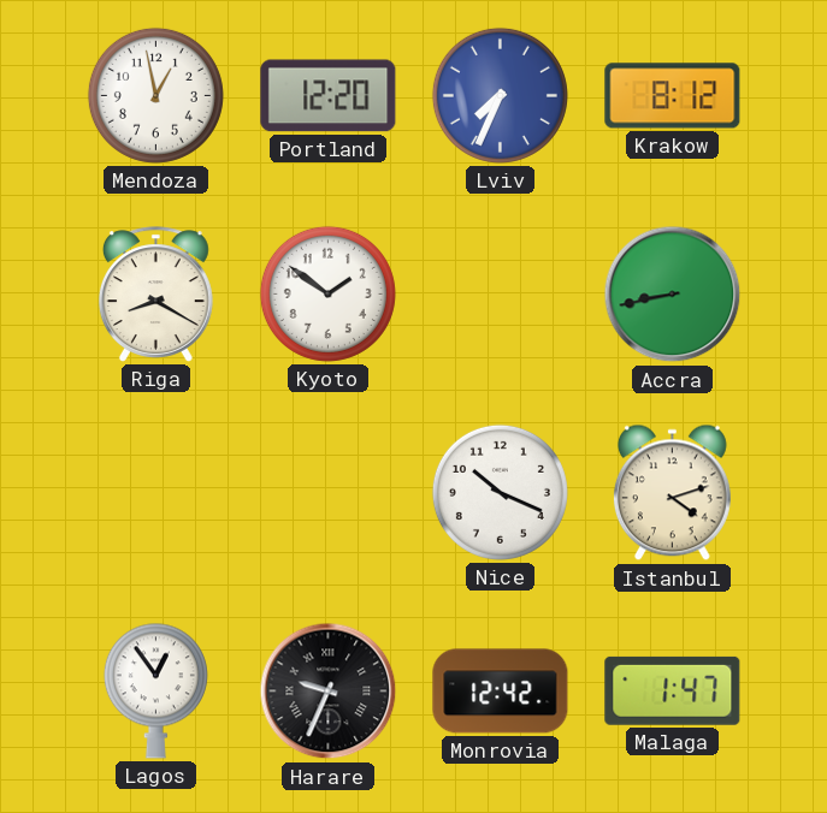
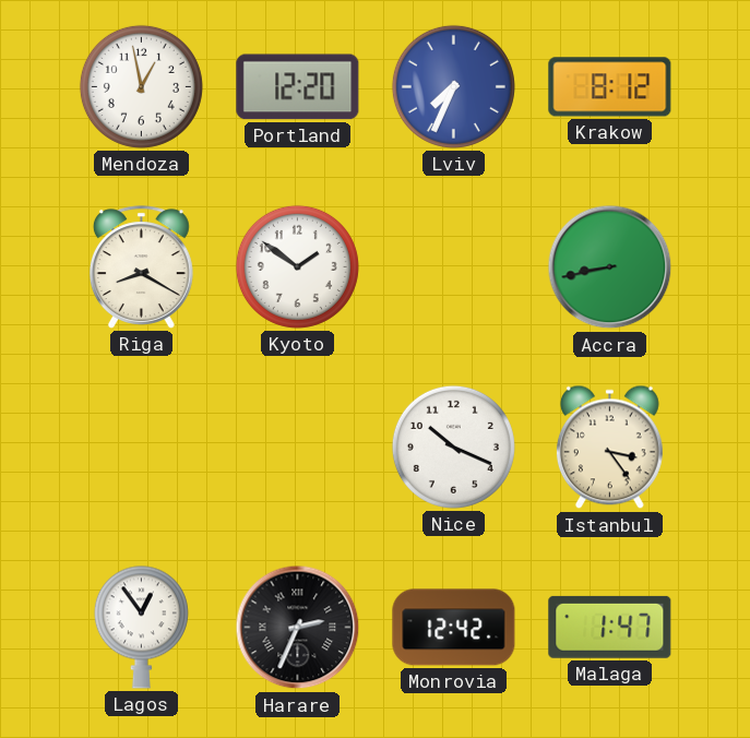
Istanbul: 4:12 -> 3:24
Harare: 9:34 -> 2:34
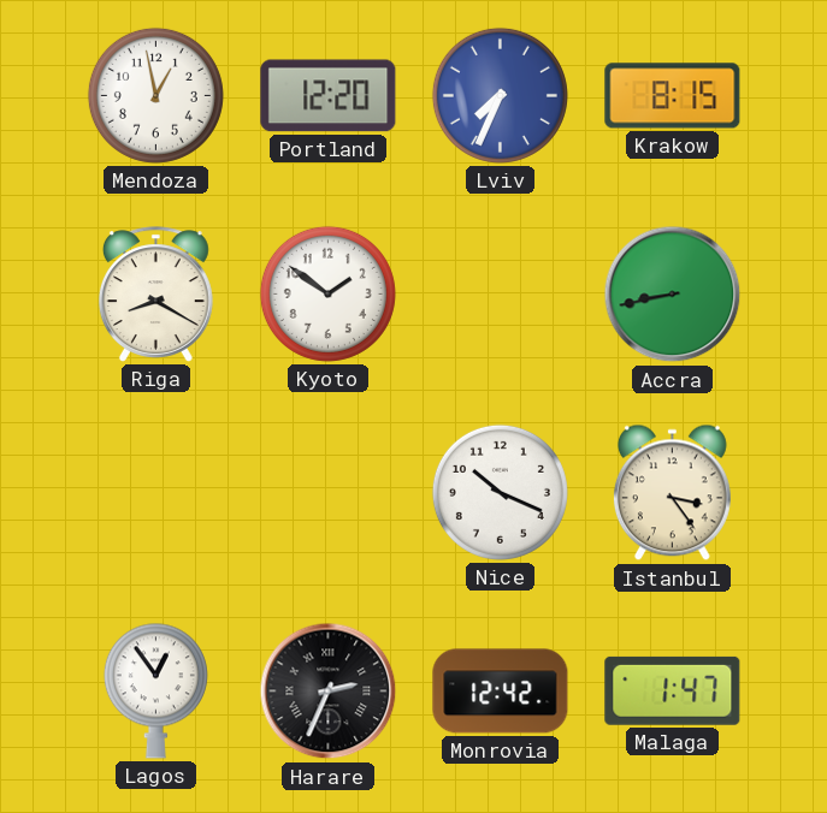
Krakow: 8:12 -> 8:15
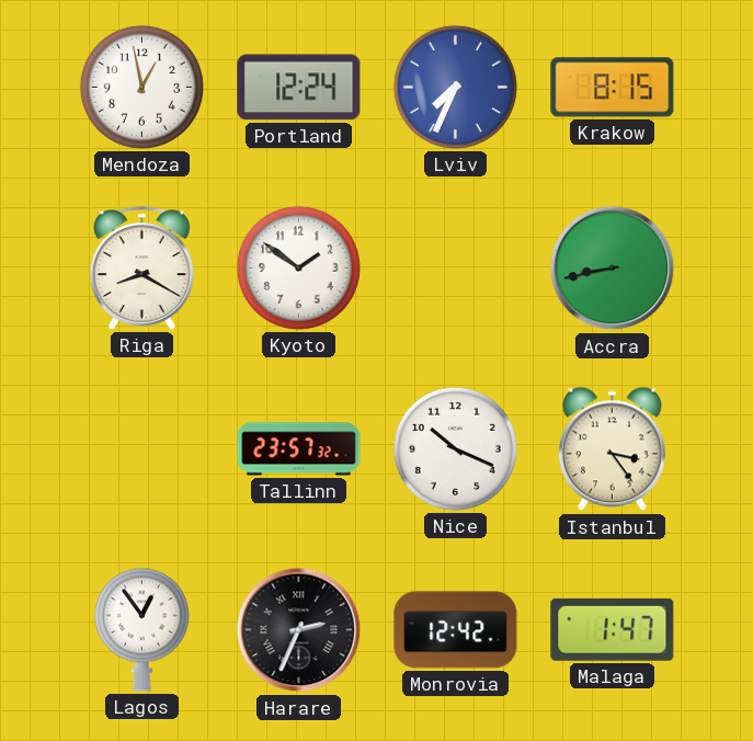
Portland: 12:20 -> 12:24
Tallinn: none -> 23:57
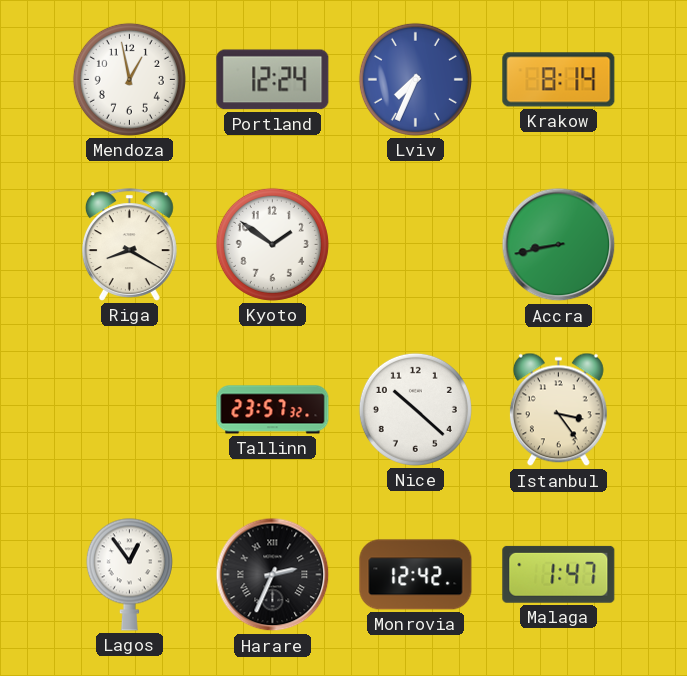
Krakow: 8:15 -> 8:14
Nice: 10:19 -> 10:22
